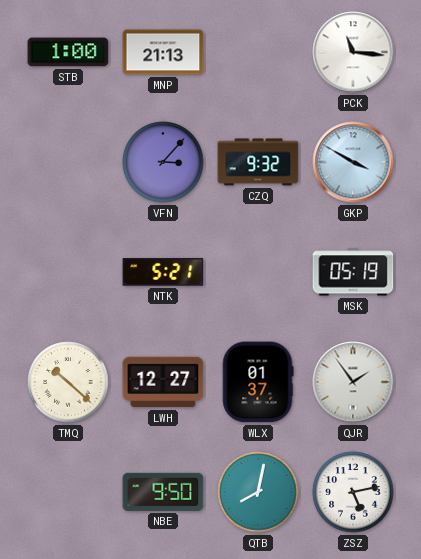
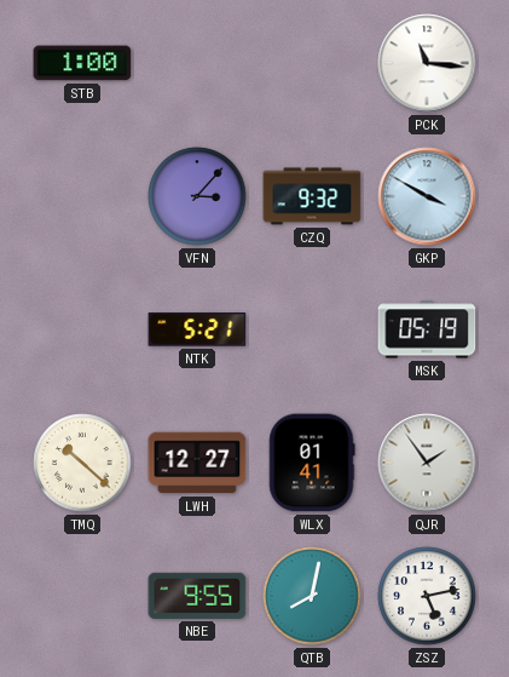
MNP: 21:13 -> none
WLX: 01:37 -> 01:41
NBE: 9:50 -> 9:55
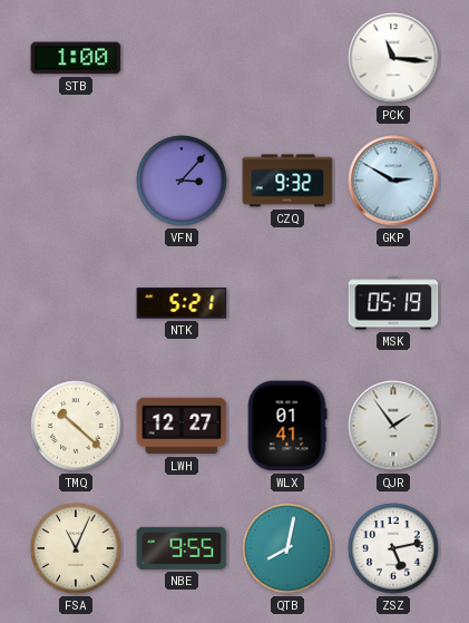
GKP: 3:50 -> 2:50
FSA: none -> 11:04
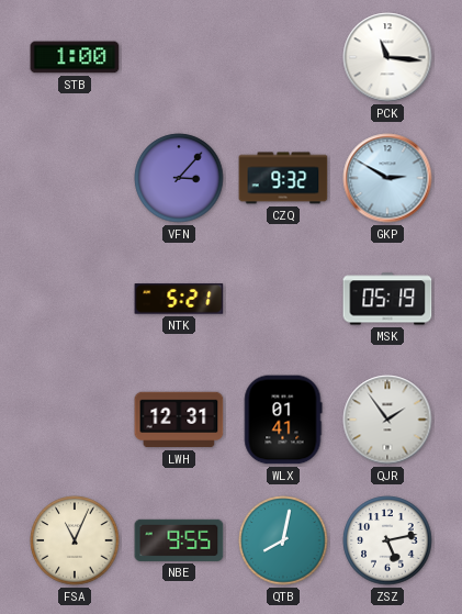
TMQ: 10:22 -> none
LWH: 12:27 -> 12:31
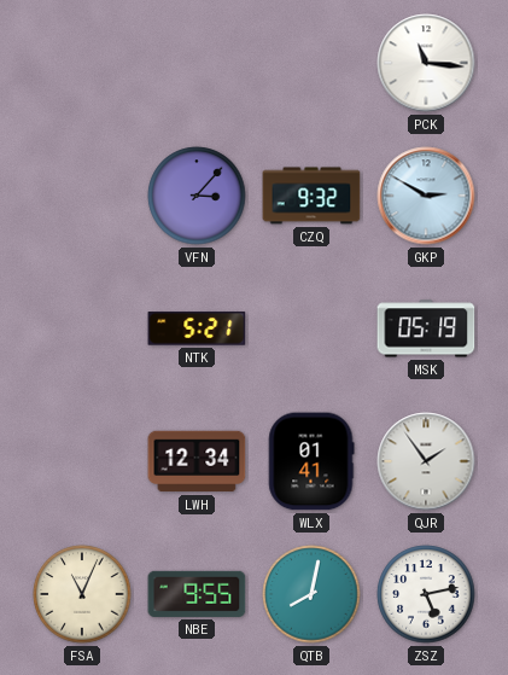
STB: 1:00 -> none
LWH: 12:31 -> 12:34
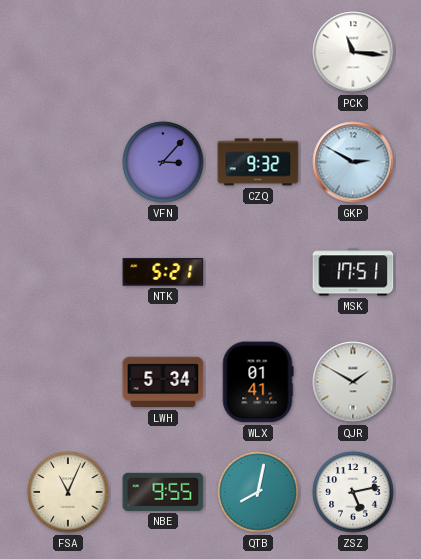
MSK: 05:19 -> 17:51
LWH: 12:34 -> 5:34
QJR: 1:54 -> 1:50
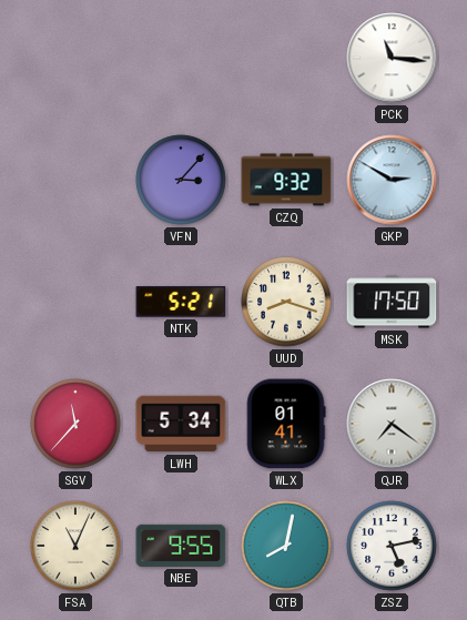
UUD: none -> 8:18
MSK: 17:51 -> 17:50
SGV: none -> 11:37
QJR: 1:50 -> 7:21
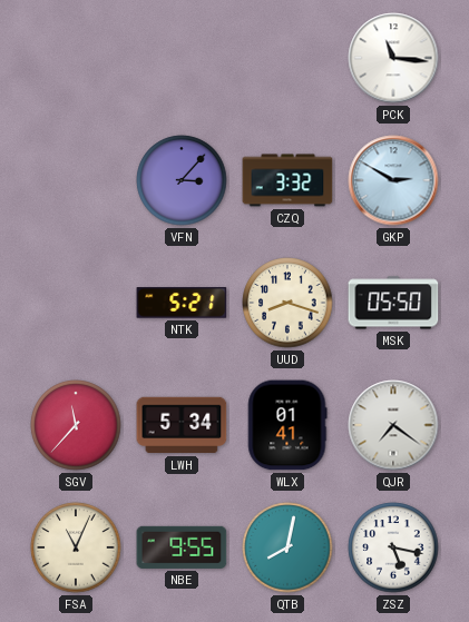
CZQ: 9:32 -> 3:32
MSK: 17:50 -> 05:50
ZSZ: 5:13 -> 5:17
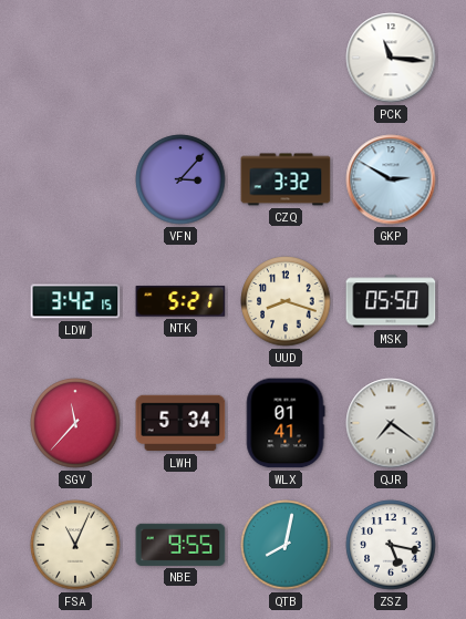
LDW: none -> 3:42
